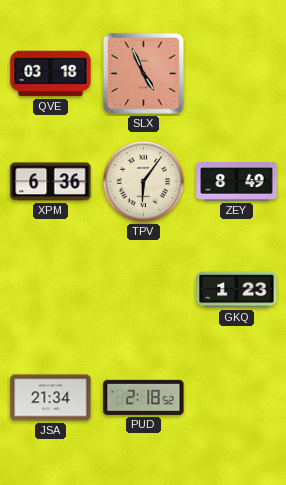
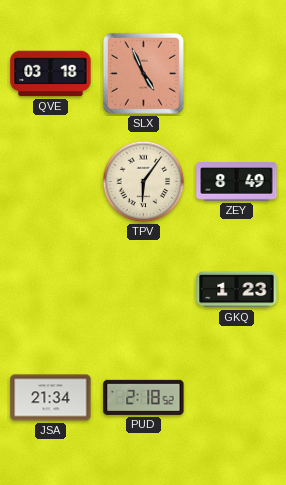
XPM: 6:36 -> none
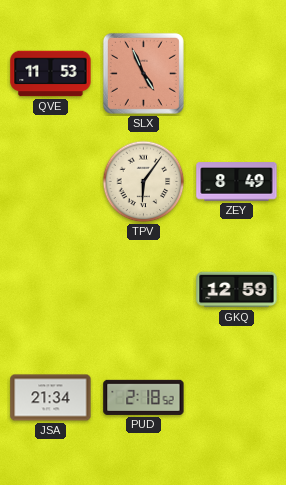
QVE: 03:18 -> 11:53
GKQ: 1:23 -> 12:59
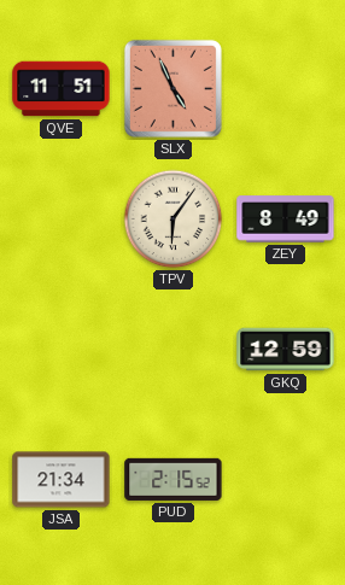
QVE: 11:53 -> 11:51
PUD: 2:18 -> 2:15
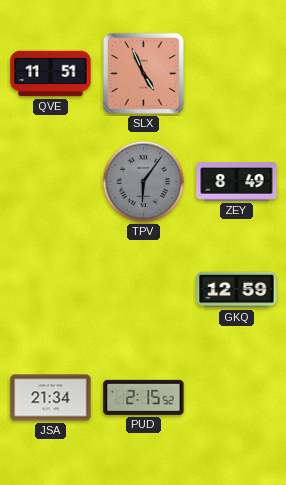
TPV dial: cream -> grey
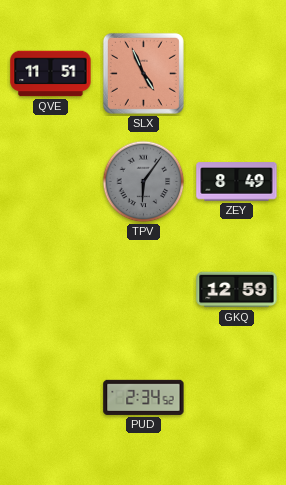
JSA: 21:34 -> none
PUD: 2:15 -> 2:34
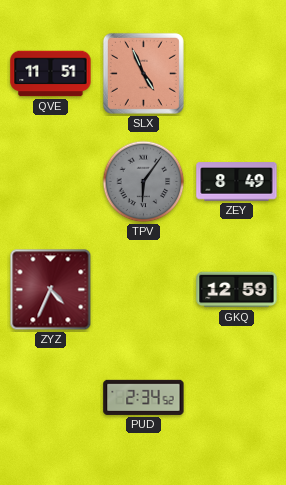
ZYZ: none -> 4:34
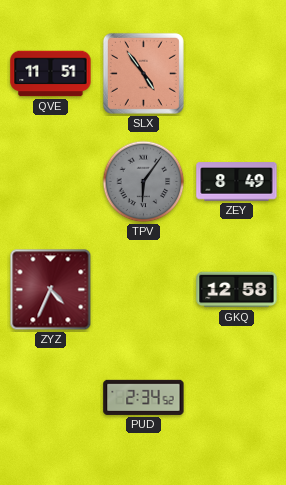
SLX: 4:56 -> 4:54
GKQ: 12:59 -> 12:58
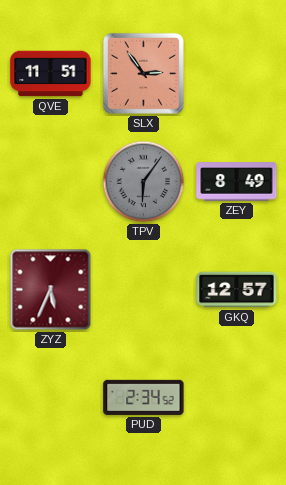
SLX: 4:54 -> 2:54
ZYZ: 4:34 -> 5:34
GKQ: 12:58 -> 12:57
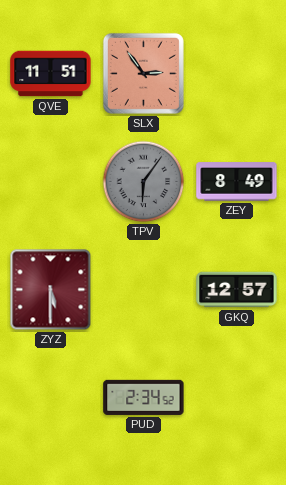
ZYZ: 5:34 -> 5:30
